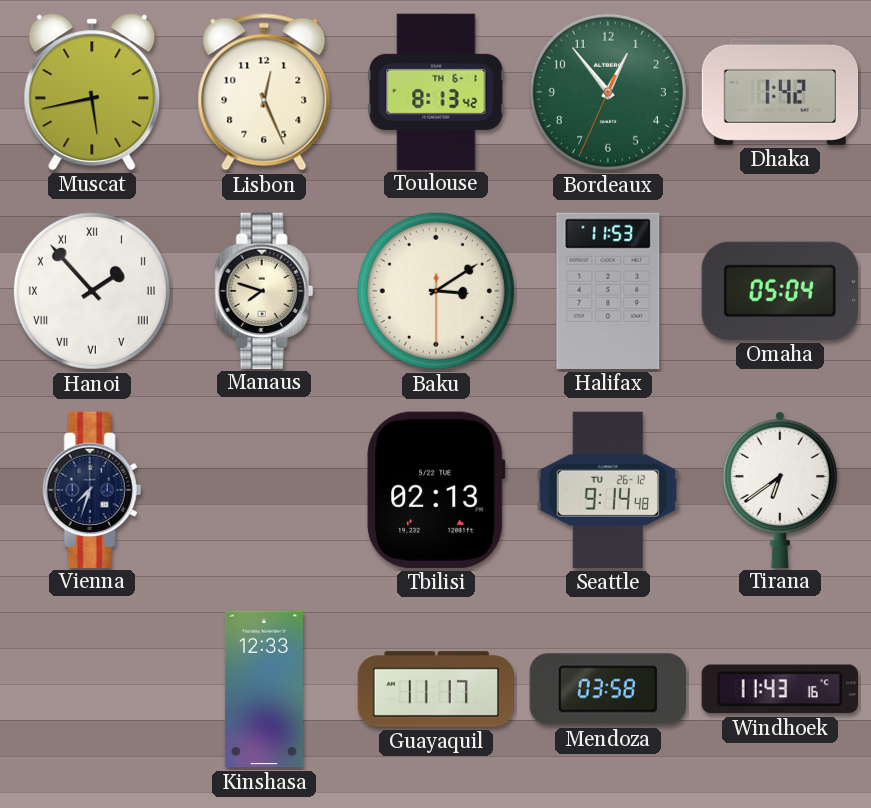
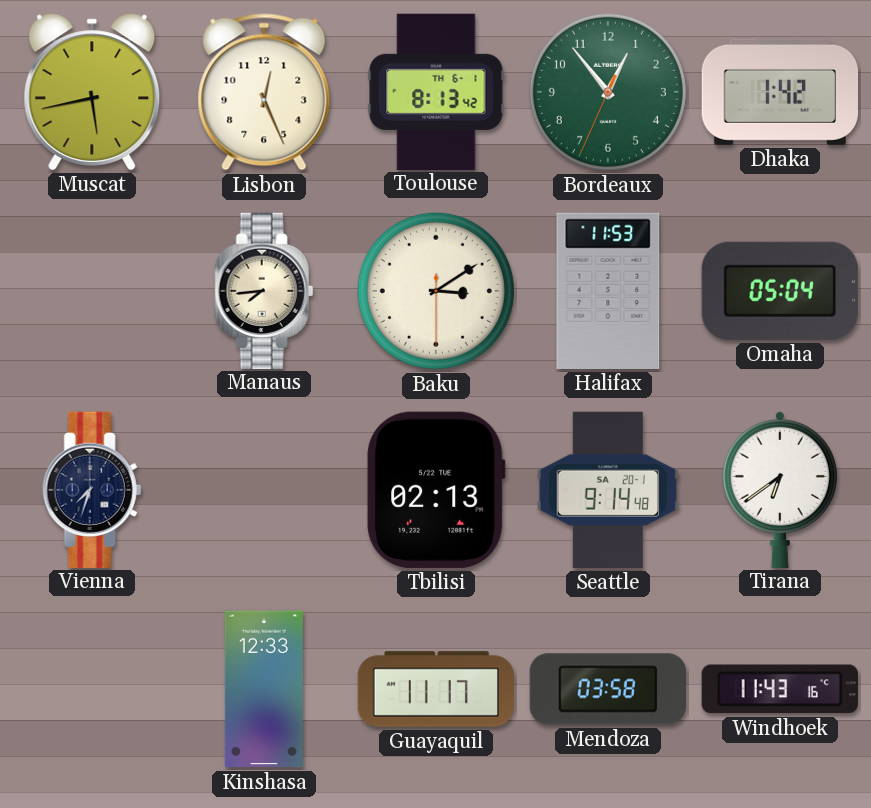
Hanoi: 1:53 -> none
Manaus: 7:48 -> 7:44
Seattle date: TU 26-12 -> SA 20-1
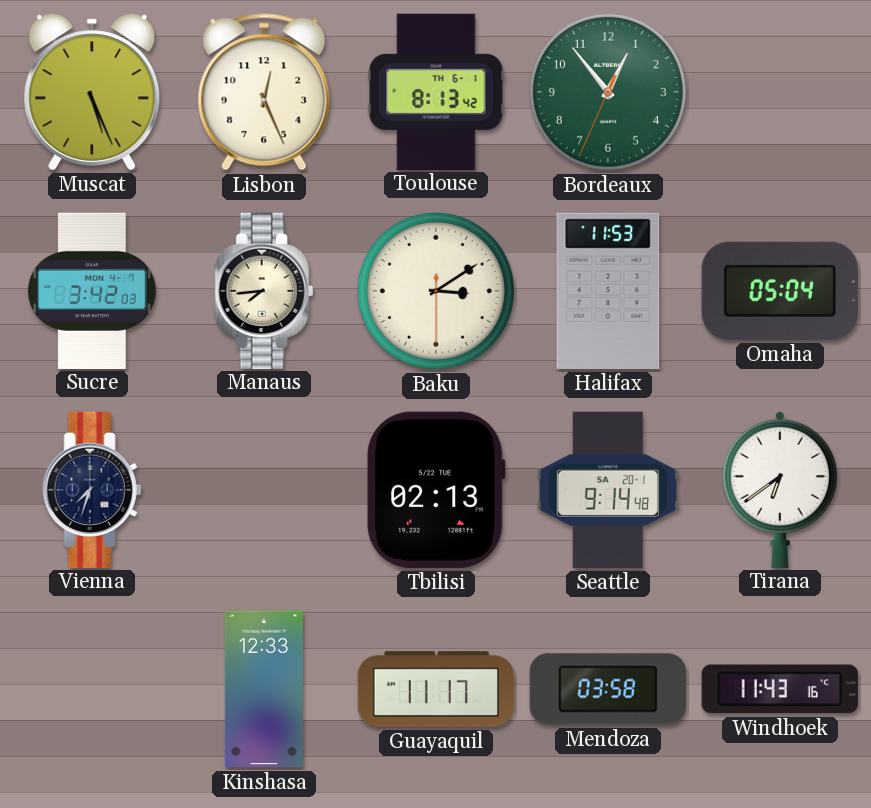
Muscat: 5:43 -> 5:26
Dhaka: 1:42 -> none
Sucre: none -> 3:42
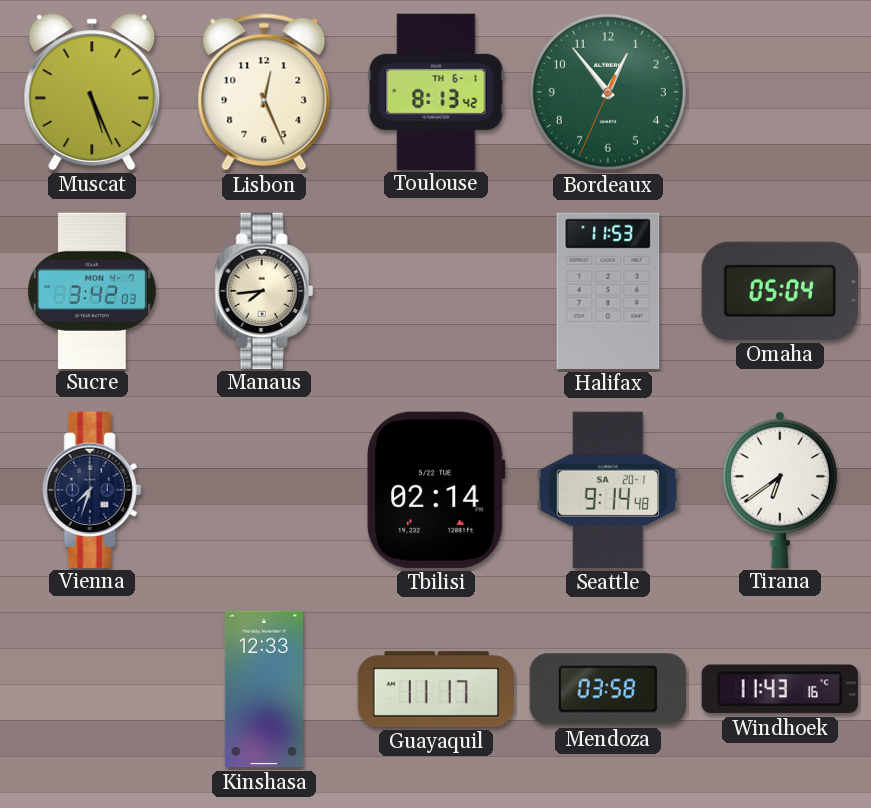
Baku: 3:09 -> none
Tbilisi: 02:13 -> 02:14
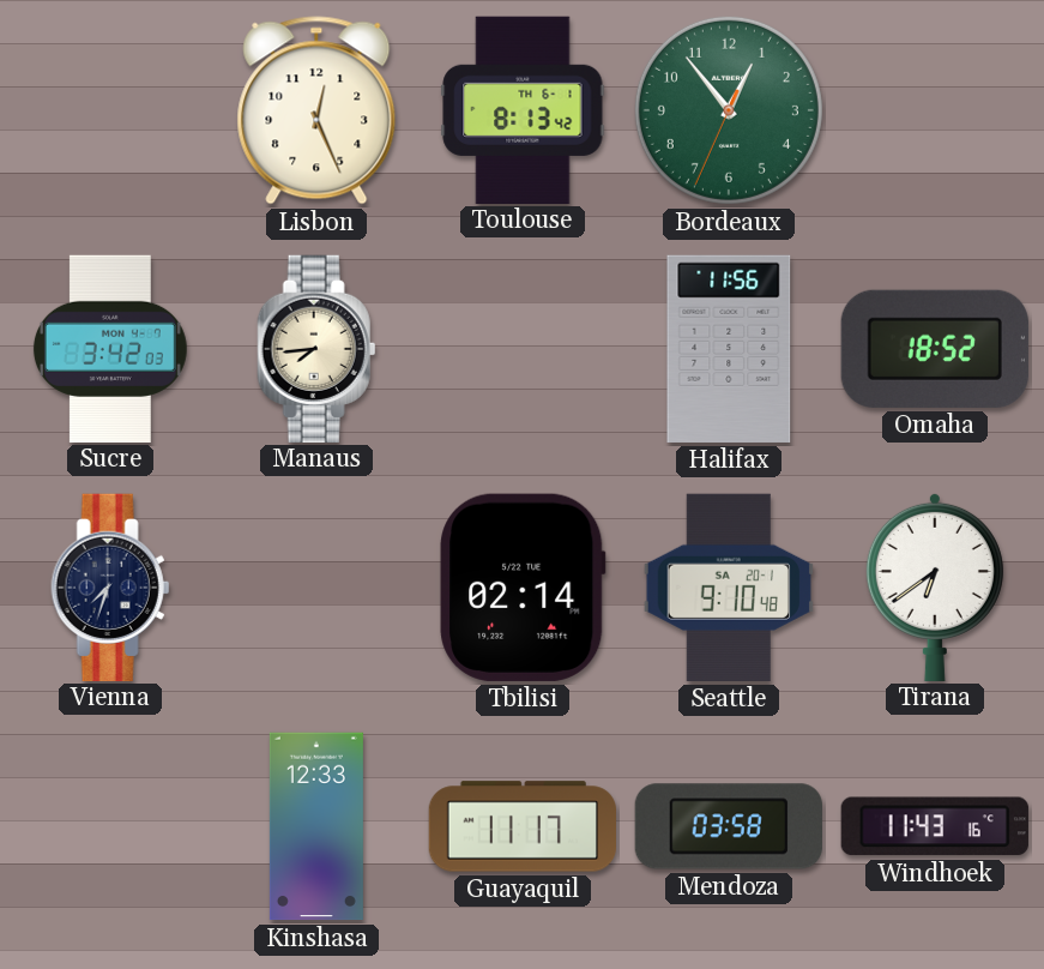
Muscat: 5:26 -> none
Halifax: 11:53 -> 11:56
Omaha: 05:04 -> 18:52
Seattle: 9:14 -> 9:10
